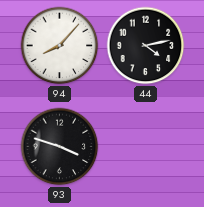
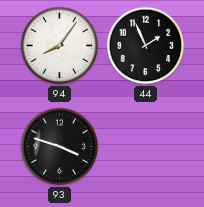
94: 8:07 -> 8:06
44: 4:13 -> 1:56
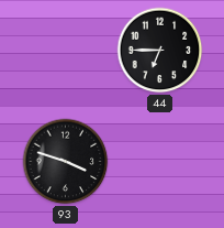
94: 8:06 -> none
44: 1:56 -> 6:45
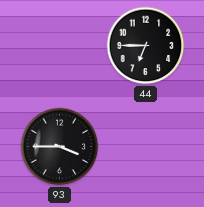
93: 3:48 -> 3:45
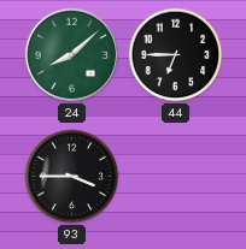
24: none -> 8:08
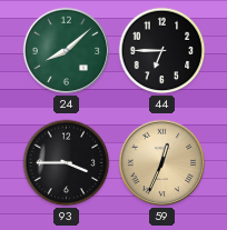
59: none -> 12:34
